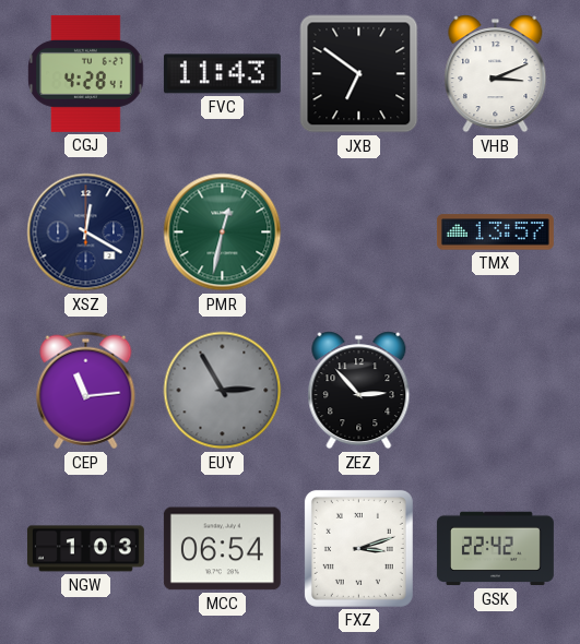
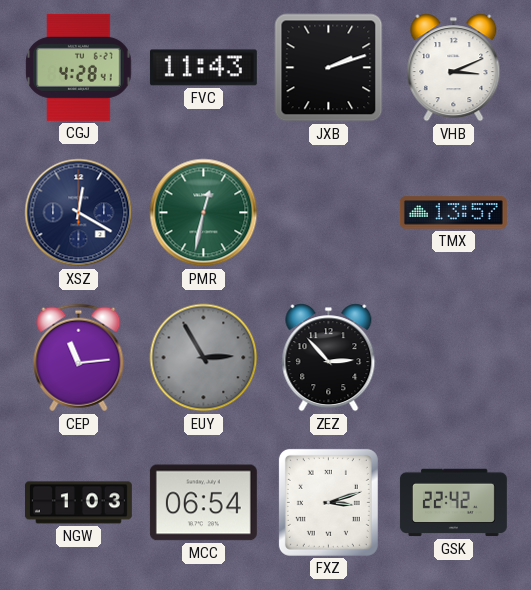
JXB: 6:51 -> 2:12
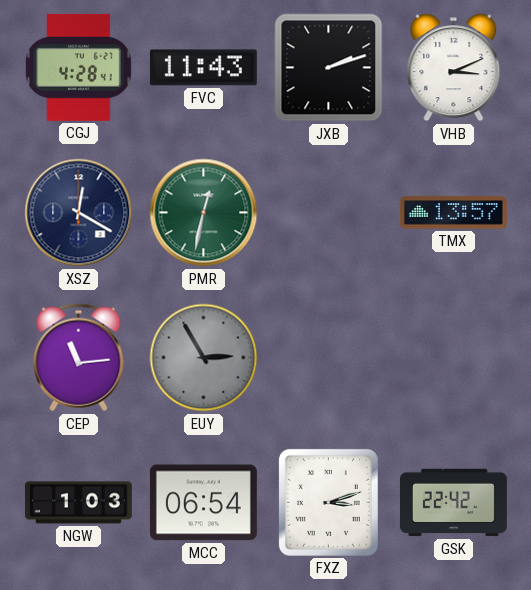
ZEZ: 2:53 -> none
